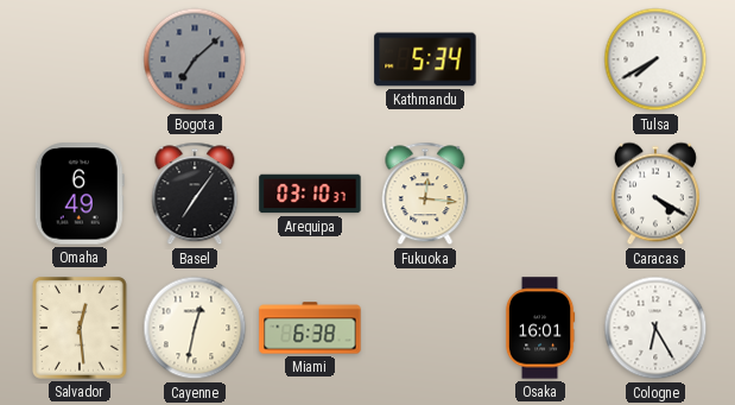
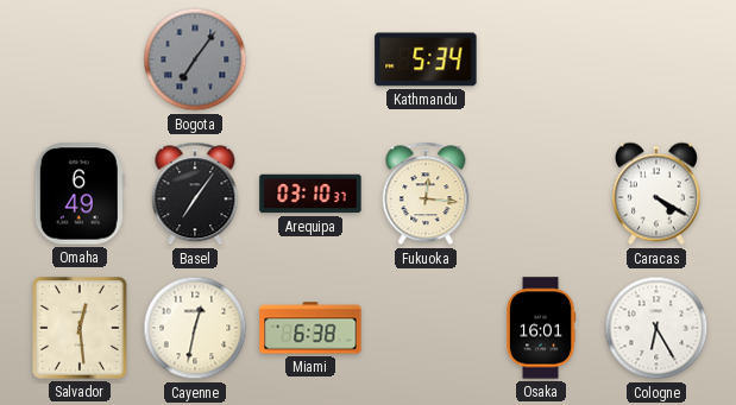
Bogota: 7:08 -> 7:06
Tulsa: 7:40 -> none
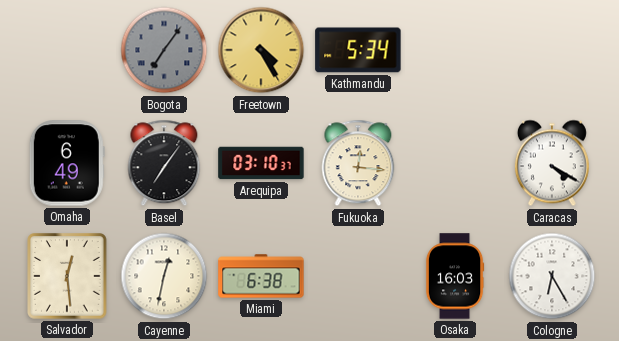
Freetown: none -> 4:25
Osaka: 16:01 -> 16:03
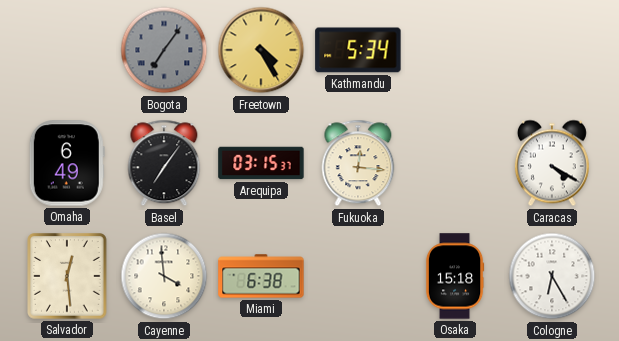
Arequipa: 03:10 -> 03:15
Cayenne: 12:32 -> 3:59
Osaka: 16:03 -> 15:18
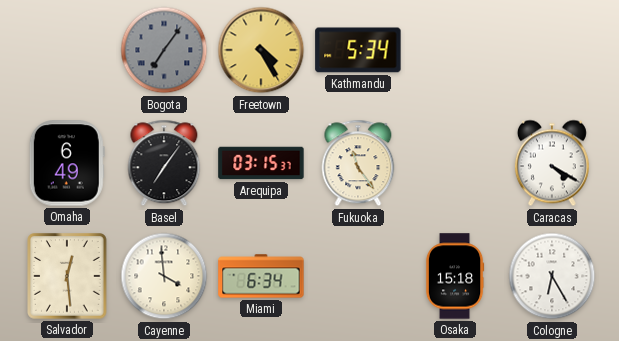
Fukuoka: 12:16 -> 11:24
Miami: 6:38 -> 6:34
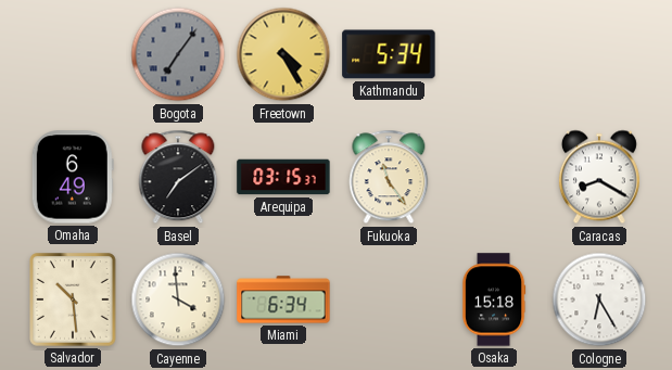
Basel: 7:06 -> 7:09
Caracas: 4:20 -> 8:20
Salvador: 12:29 -> 10:29
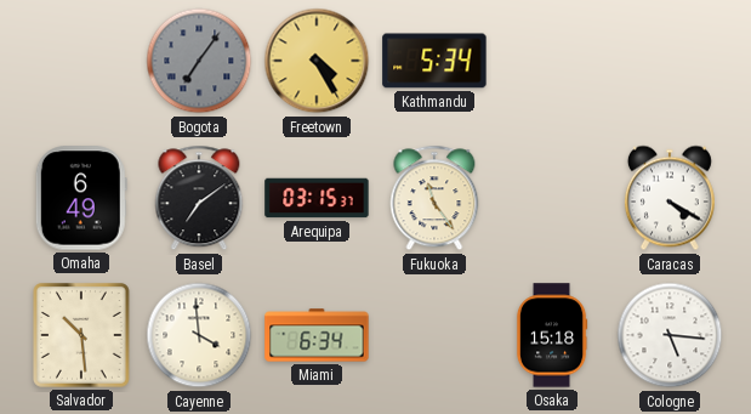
Caracas: 8:20 -> 4:20
Cologne: 6:25 -> 5:16
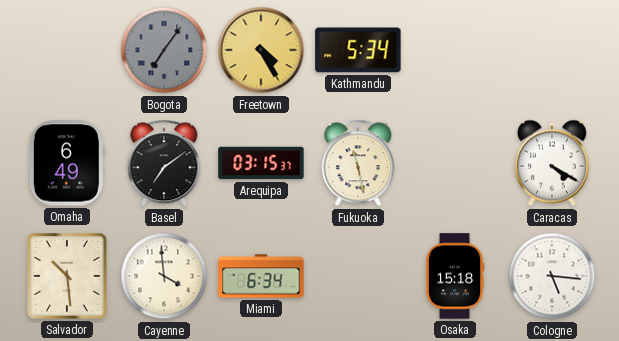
Fukuoka: 11:24 -> 11:28
